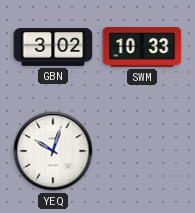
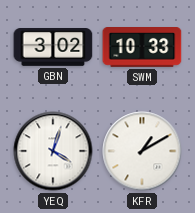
YEQ: 10:03 -> 4:03
KFR: none -> 1:10
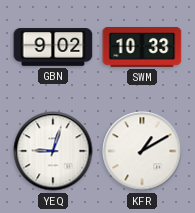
GBN: 3:02 -> 9:02
YEQ: 4:03 -> 9:03
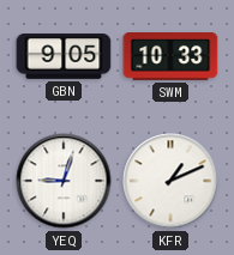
GBN: 9:02 -> 9:05
KFR: 1:10 -> 1:11
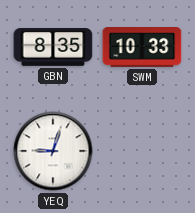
GBN: 9:05 -> 8:35
KFR: 1:11 -> none
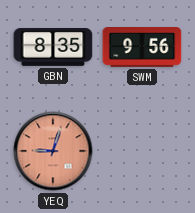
SWM: 10:33 -> 9:56
YEQ dial: white -> salmon
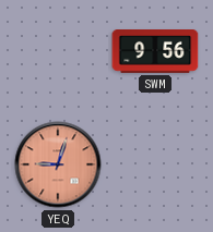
GBN: 8:35 -> none
